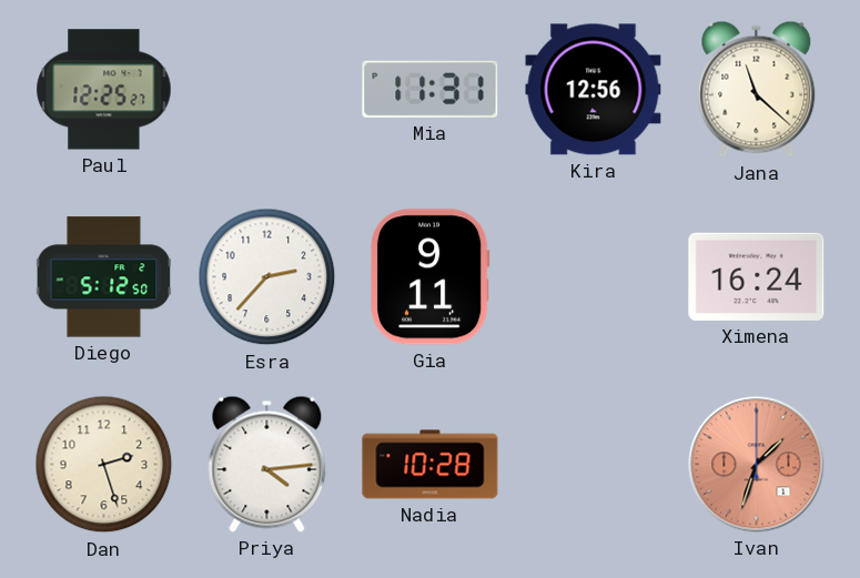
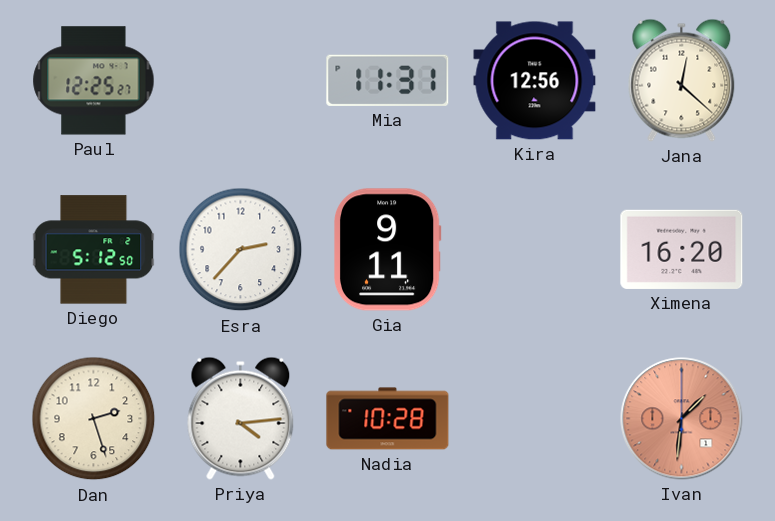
Jana: 11:22 -> 12:22
Ximena: 16:24 -> 16:20
Ivan: 1:33 -> 1:31
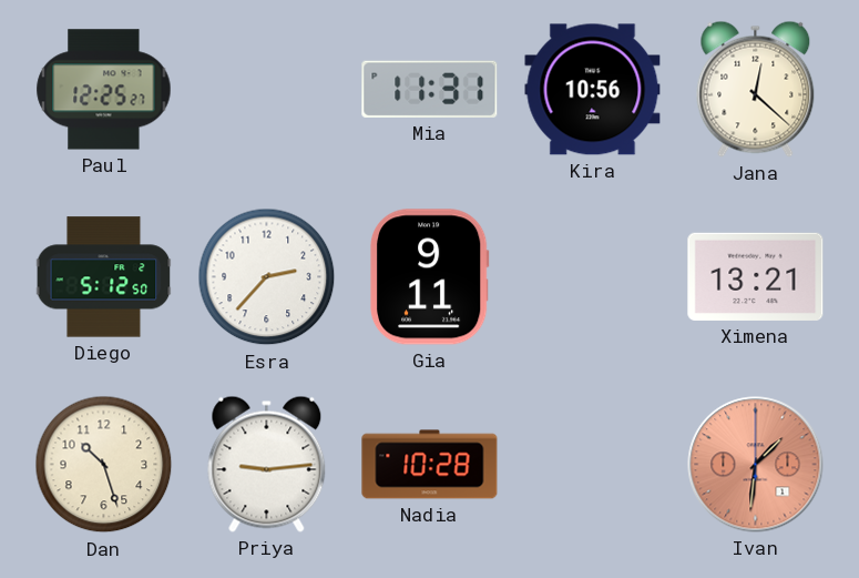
Kira: 12:56 -> 10:56
Ximena: 16:20 -> 13:21
Dan: 2:27 -> 10:27
Priya: 4:14 -> 9:14
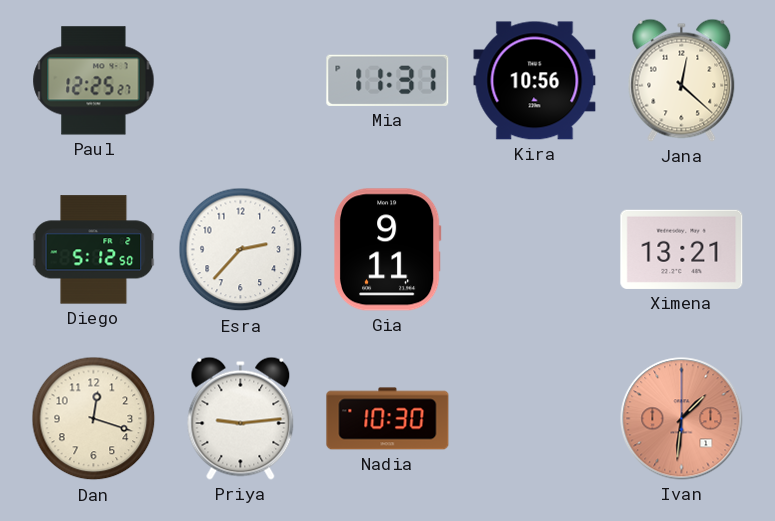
Dan: 10:27 -> 12:18
Nadia: 10:28 -> 10:30
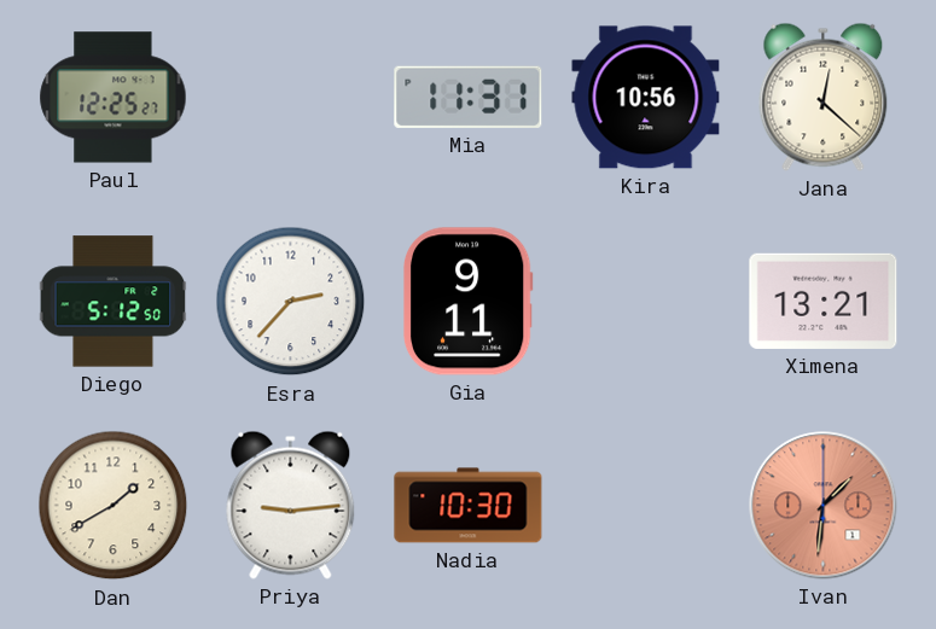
Dan: 12:18 -> 1:40
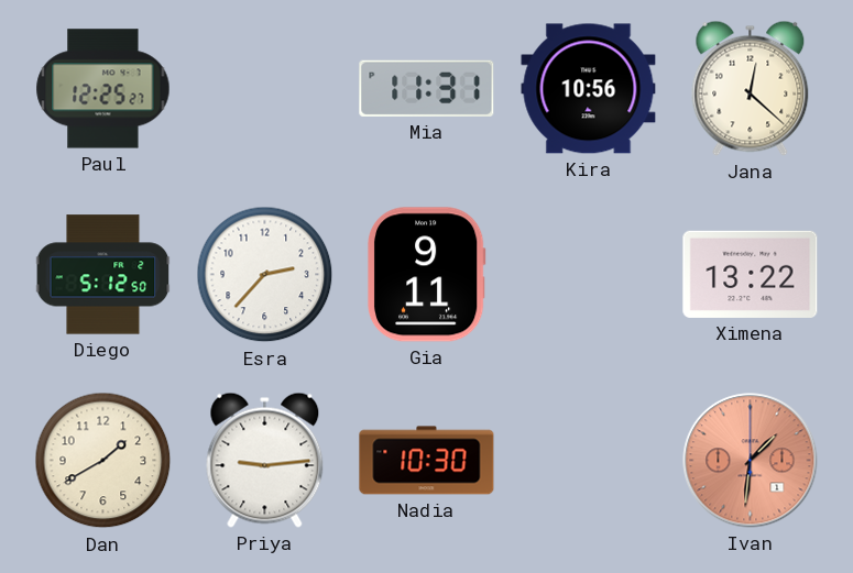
Ximena: 13:21 -> 13:22
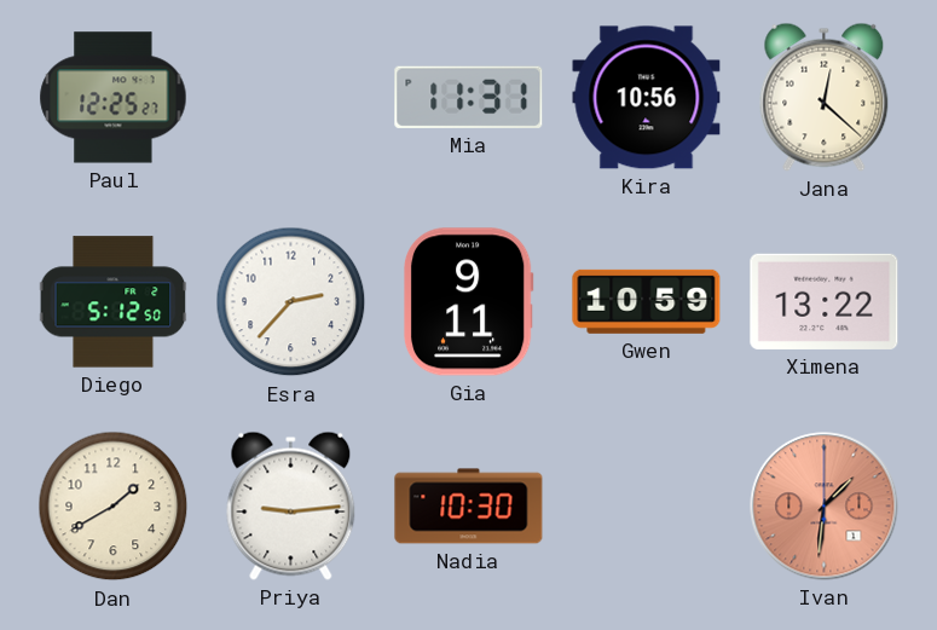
Gwen: none -> 10:59
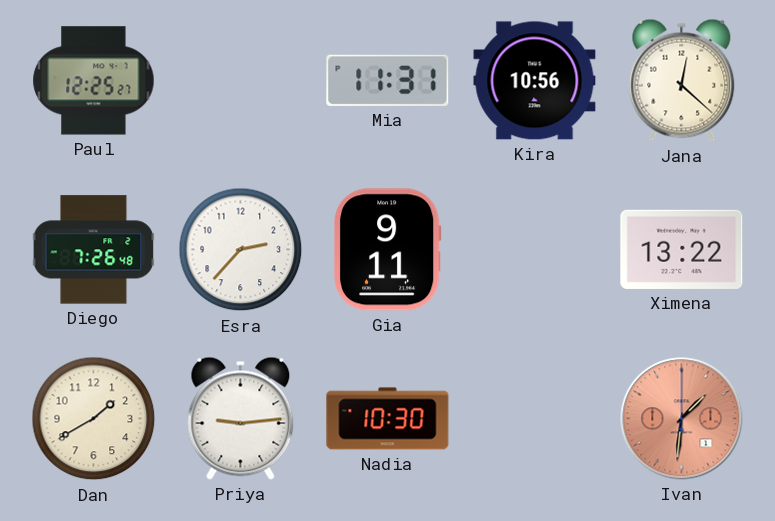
Diego: 5:12 -> 7:26
Gwen: 10:59 -> none
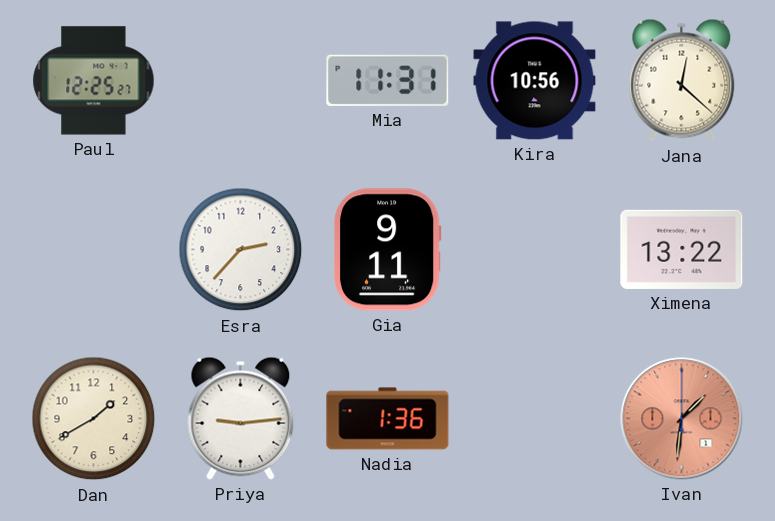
Diego: 7:26 -> none
Nadia: 10:30 -> 1:36
